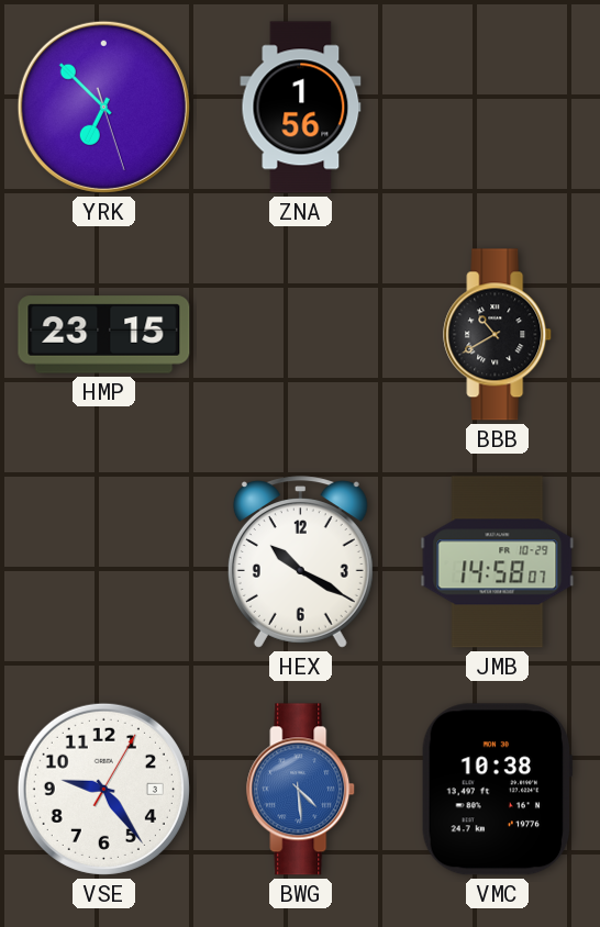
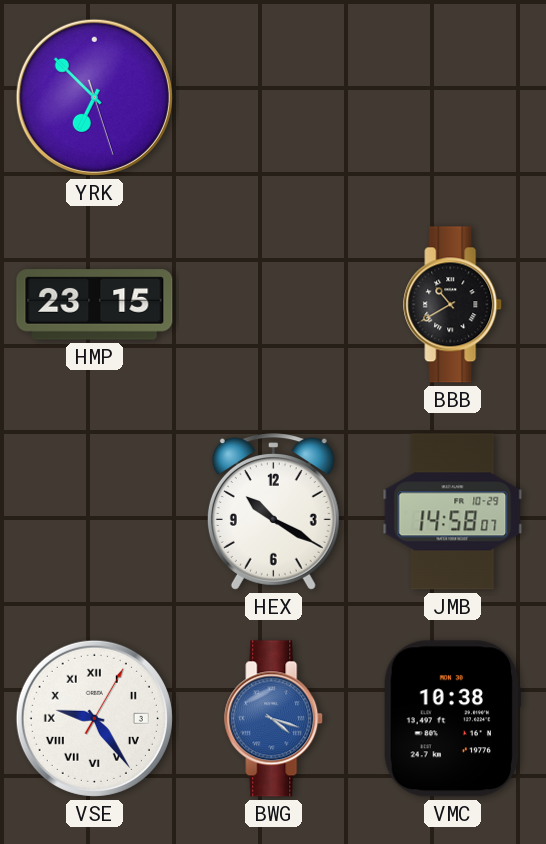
ZNA: 1:56 -> none
VSE numerals: Arabic -> Roman
BWG: 4:29 -> 4:18
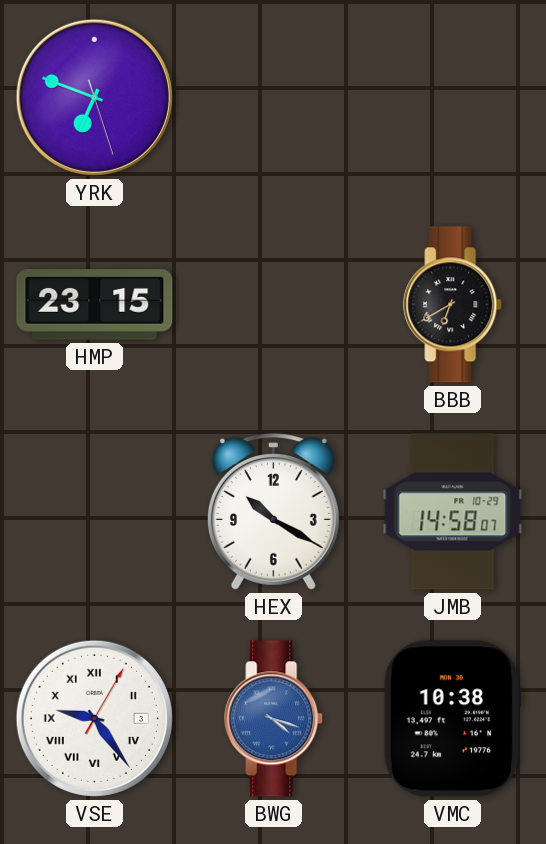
YRK: 6:52 -> 6:48
BBB: 10:40 -> 6:40
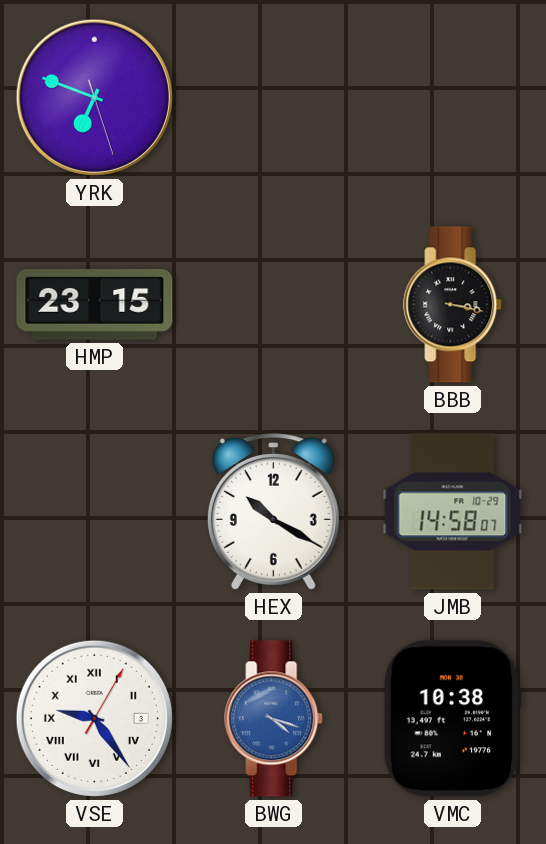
BBB: 6:40 -> 3:17
